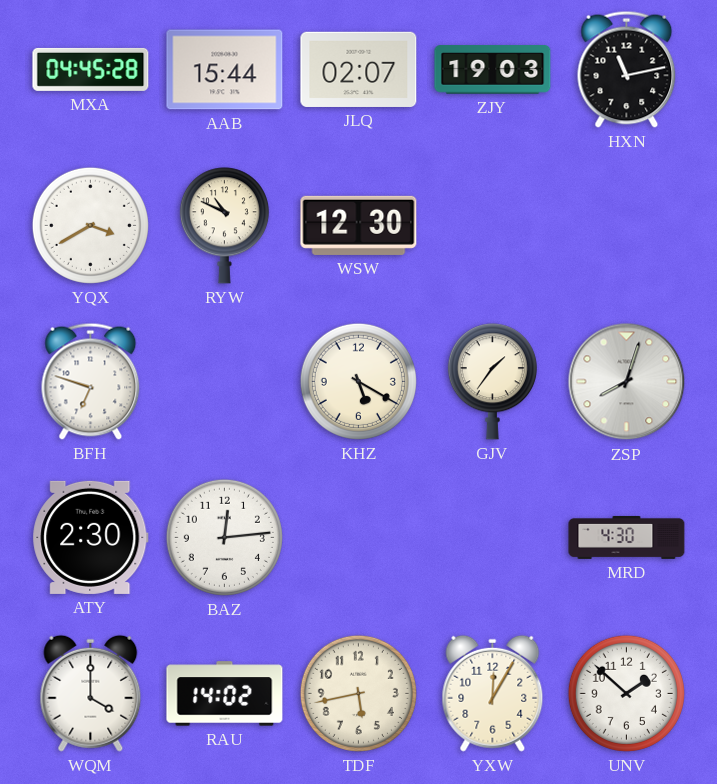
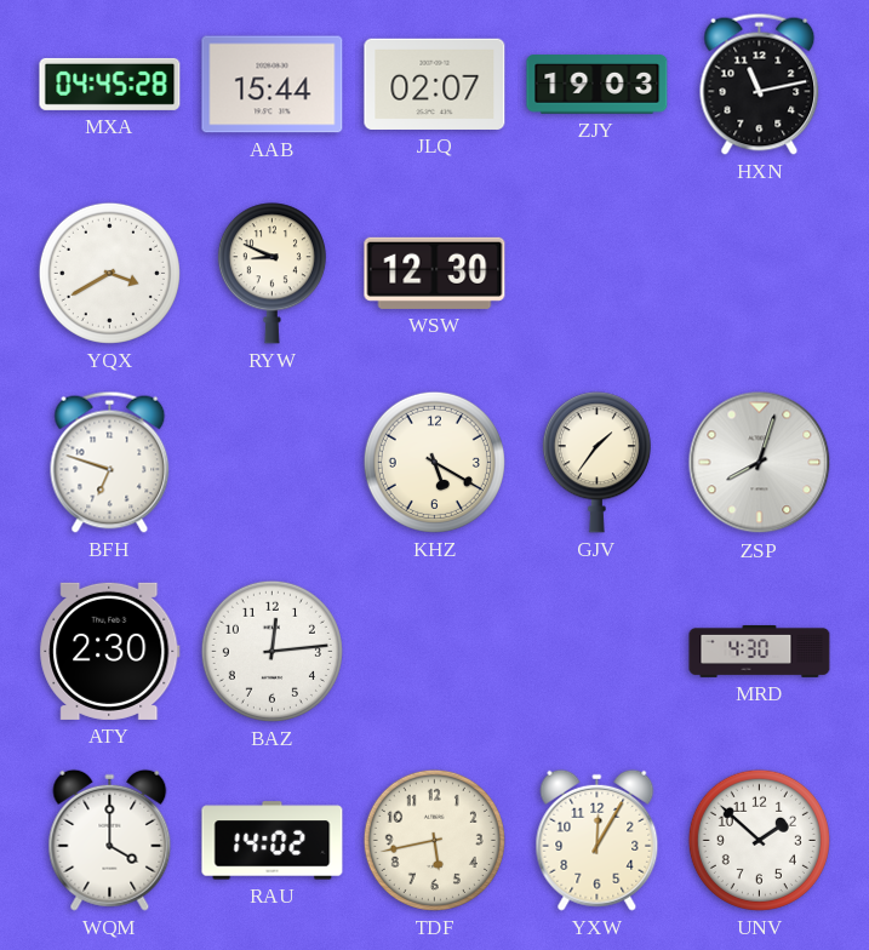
RYW: 10:49 -> 8:49
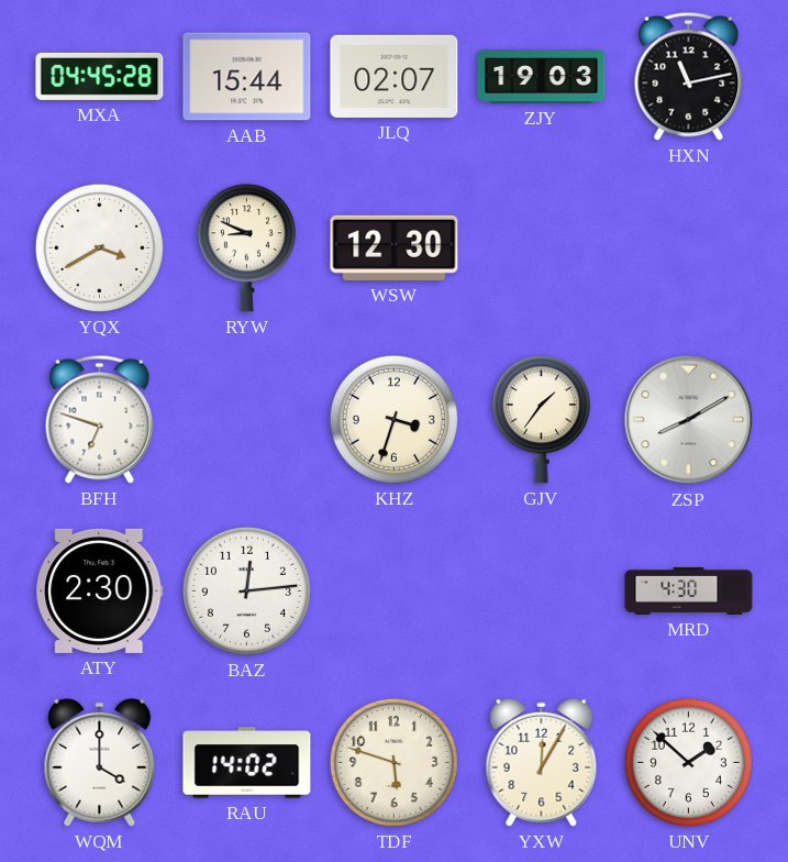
KHZ: 5:20 -> 3:33
ZSP: 8:03 -> 8:10
TDF: 5:43 -> 5:48
